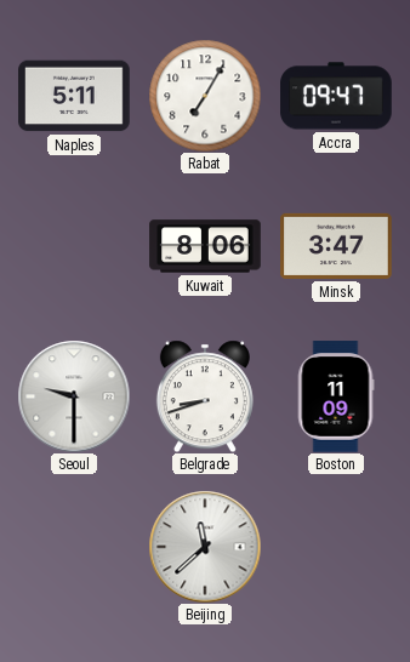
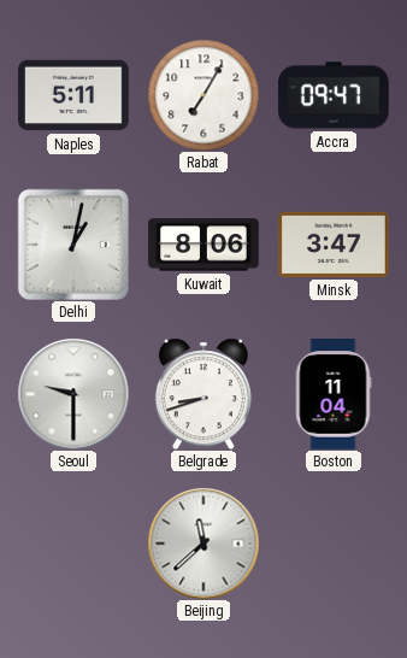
Delhi: none -> 1:02
Boston: 11:09 -> 11:04
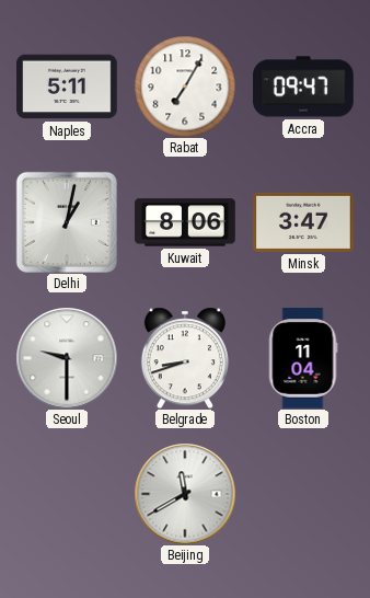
Beijing: 11:38 -> 11:40
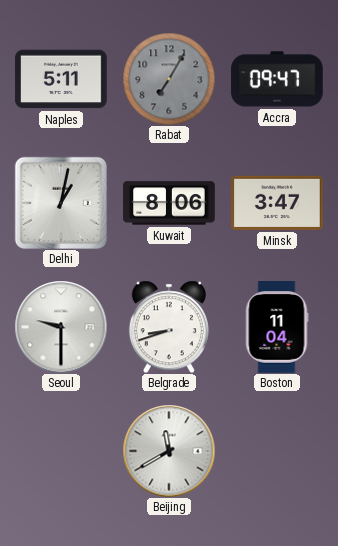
Rabat dial: white -> grey
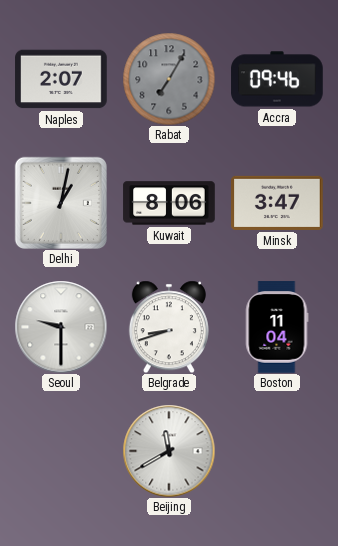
Naples: 5:11 -> 2:07
Accra: 09:47 -> 09:46
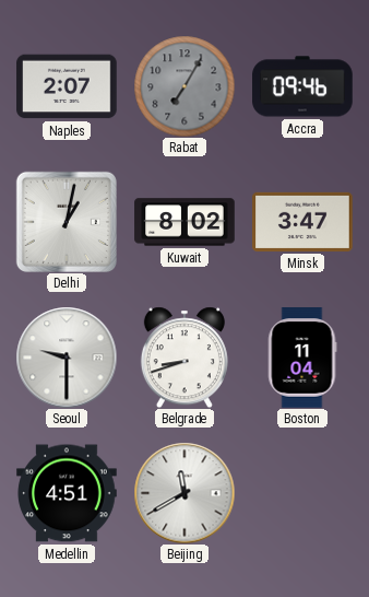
Kuwait: 8:06 -> 8:02
Medellin: none -> 4:51
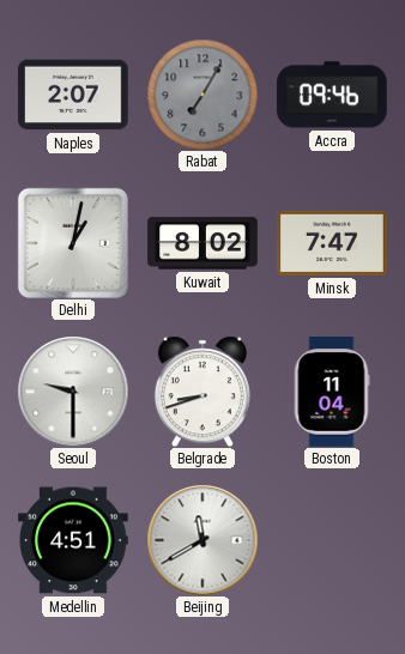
Minsk: 3:47 -> 7:47
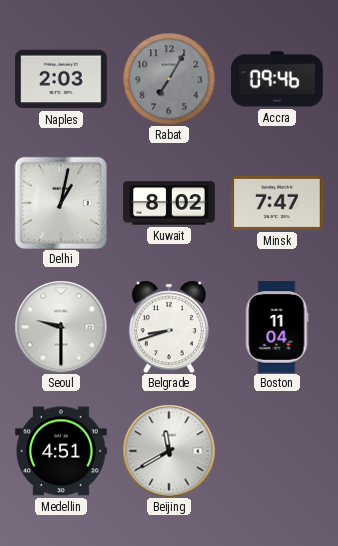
Naples: 2:07 -> 2:03
